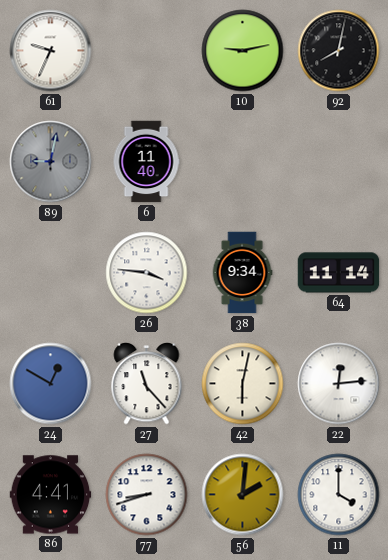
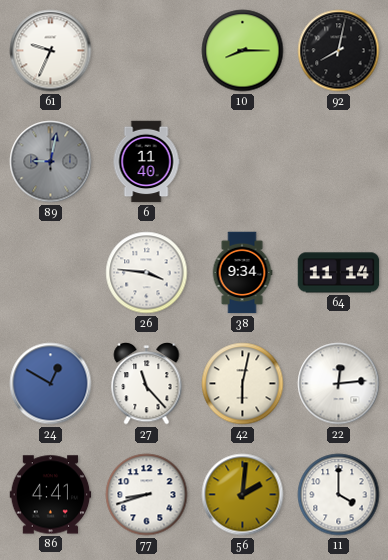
10: 9:13 -> 8:15
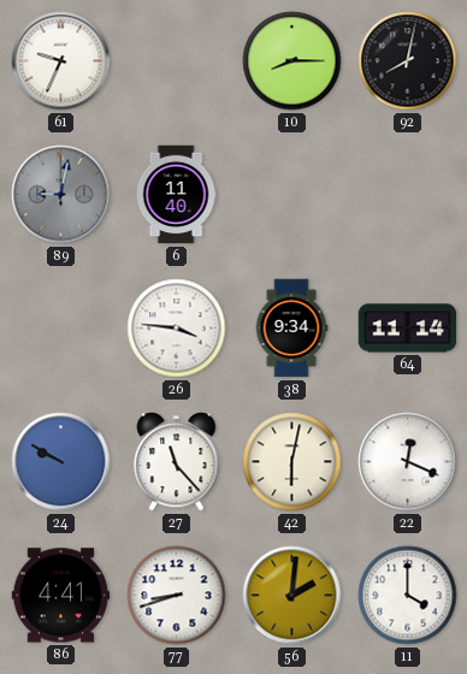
24: 12:50 -> 9:50
22: 12:14 -> 12:19
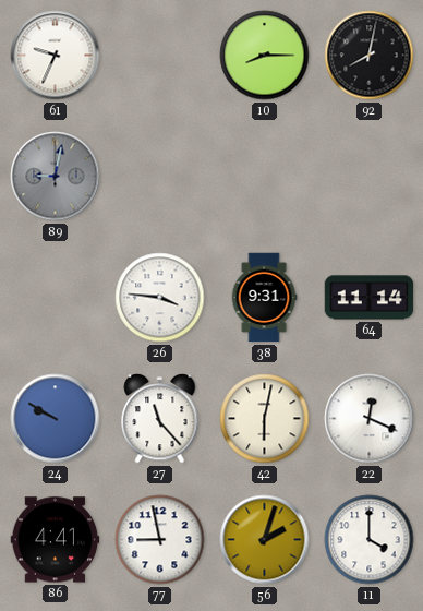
6: 11:40 -> none
38: 9:34 -> 9:31
77: 8:42 -> 8:58
56: 2:01 -> 2:03
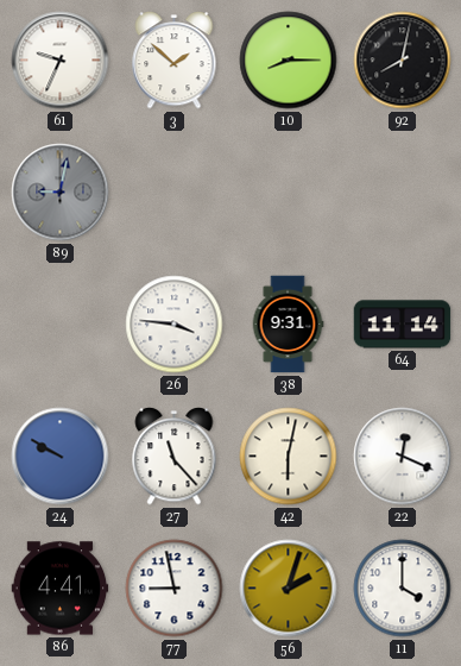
3: none -> 1:52
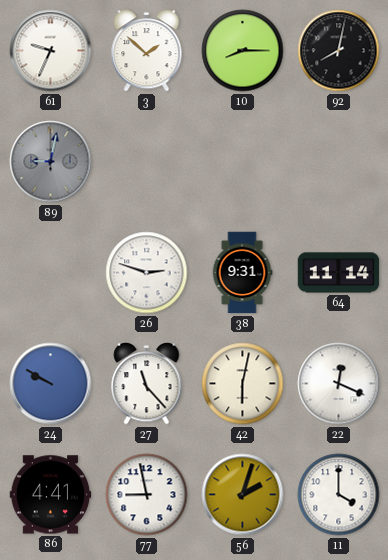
26: 3:46 -> 2:48
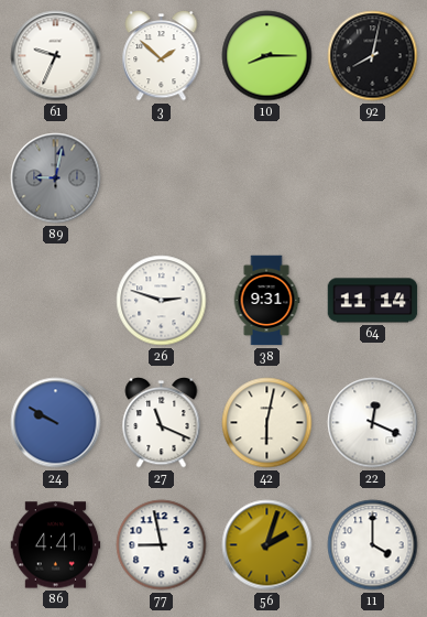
27: 11:23 -> 11:19
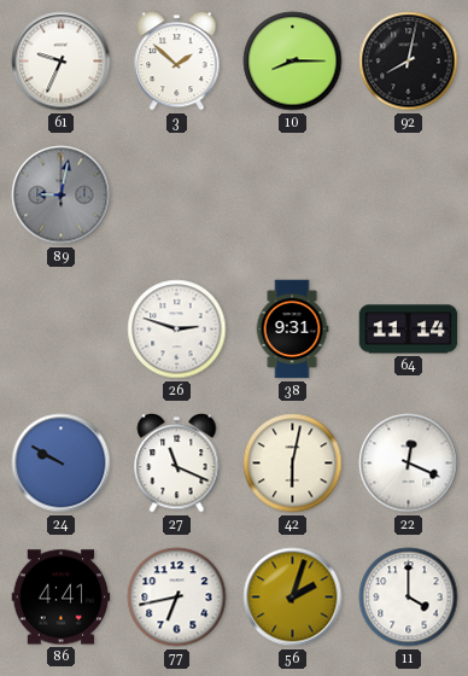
77: 8:58 -> 6:43
